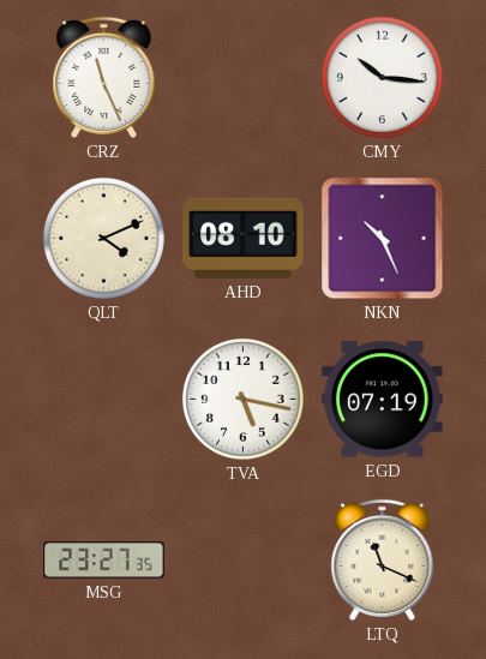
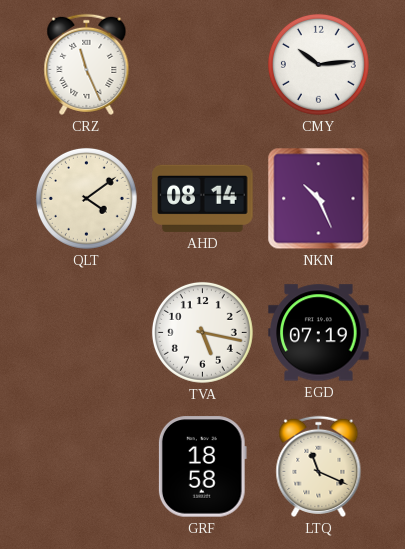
CMY: 10:16 -> 10:14
QLT: 4:11 -> 4:09
AHD: 08:10 -> 08:14
MSG: 23:27 -> none
GRF: none -> 18:58
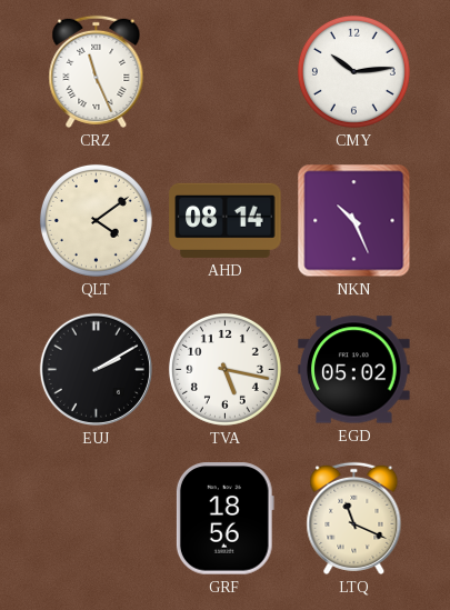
EUJ: none -> 2:10
EGD: 07:19 -> 05:02
GRF: 18:58 -> 18:56
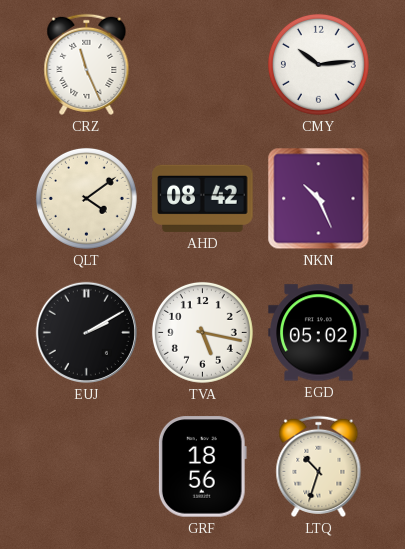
AHD: 08:14 -> 08:42
LTQ: 11:19 -> 10:33
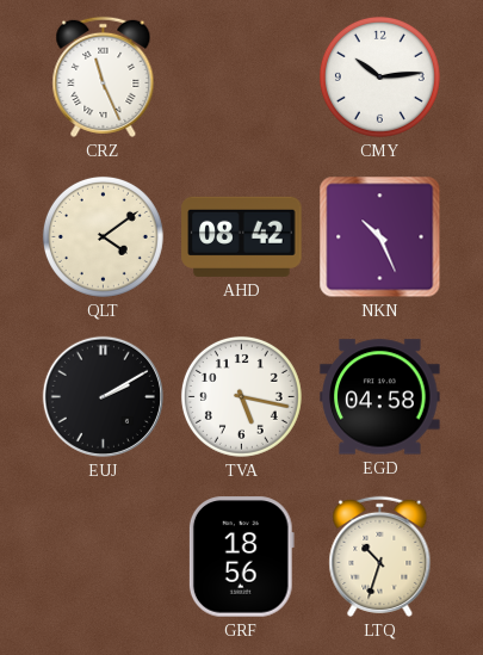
EGD: 05:02 -> 04:58
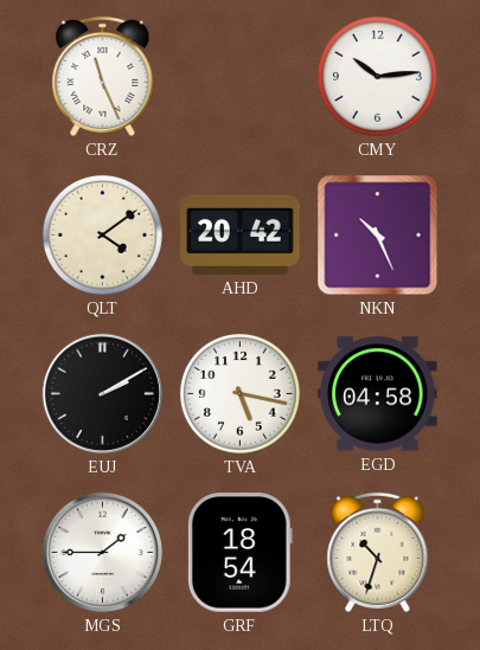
AHD: 08:42 -> 20:42
MGS: none -> 1:45
GRF: 18:56 -> 18:54
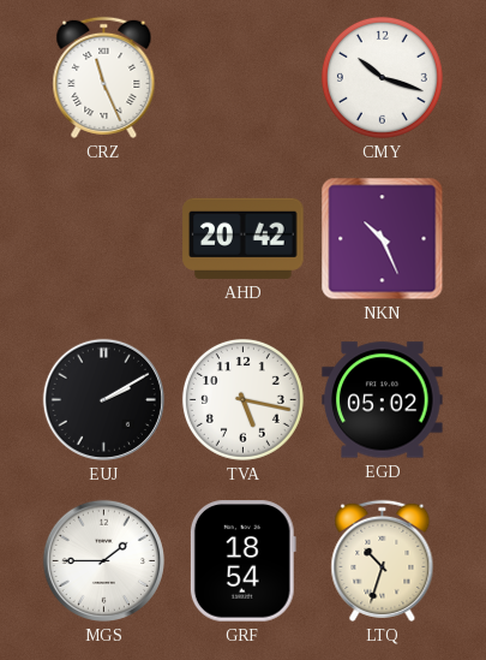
CMY: 10:14 -> 10:18
QLT: 4:09 -> none
EGD: 04:58 -> 05:02
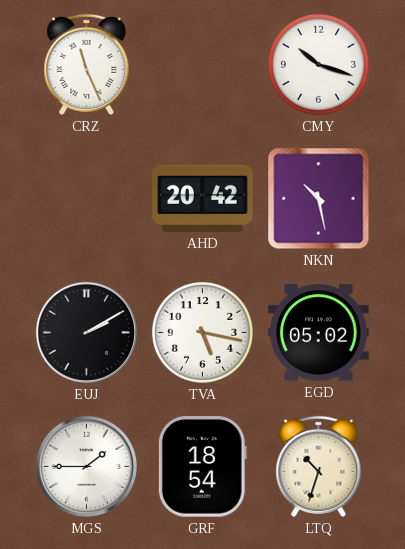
NKN: 10:26 -> 10:28
